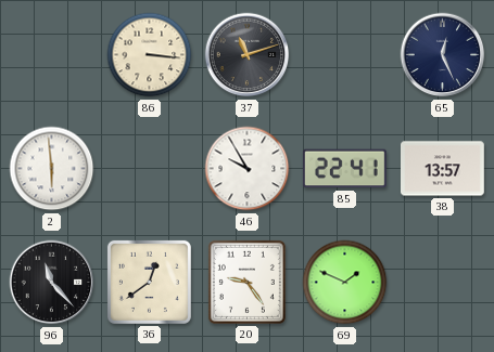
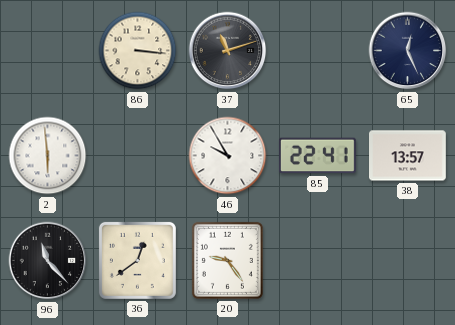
69: 1:49 -> none
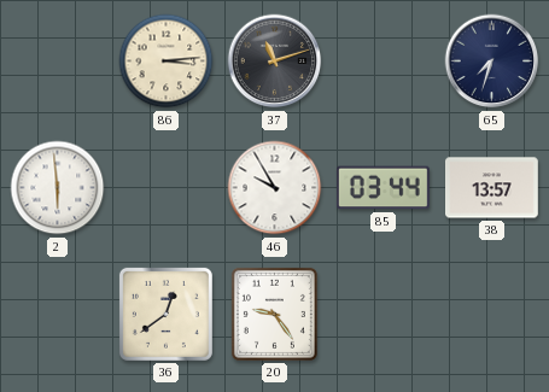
86: 3:16 -> 3:14
65: 12:26 -> 7:33
85: 22:41 -> 03:44
96: 11:23 -> none
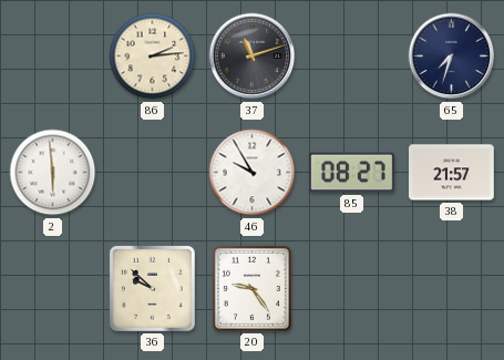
86: 3:14 -> 2:14
85: 03:44 -> 08:27
38: 13:57 -> 21:57
36: 12:39 -> 9:52
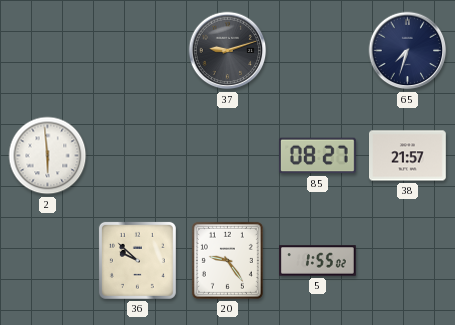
86: 2:14 -> none
37: 11:12 -> 9:12
46: 9:55 -> none
5: none -> 1:55
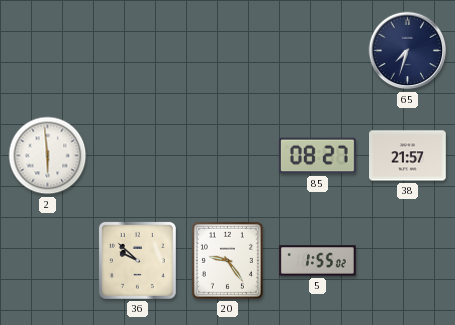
37: 9:12 -> none
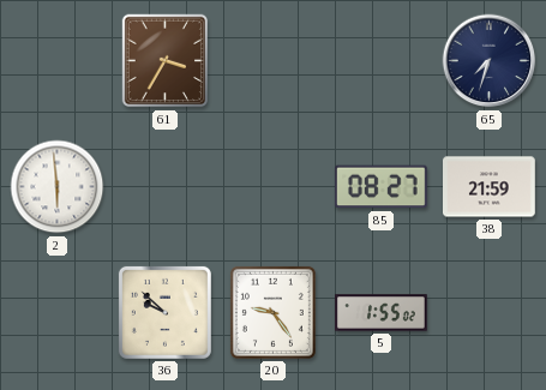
61: none -> 3:35
38: 21:57 -> 21:59
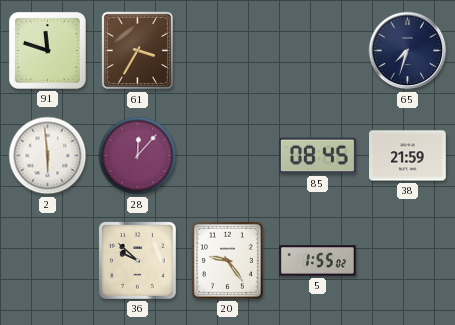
91: none -> 11:48
28: none -> 12:07
85: 08:27 -> 08:45
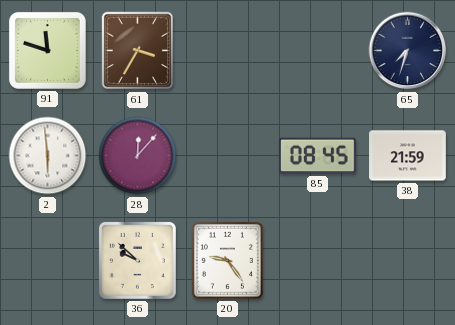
5: 1:55 -> none
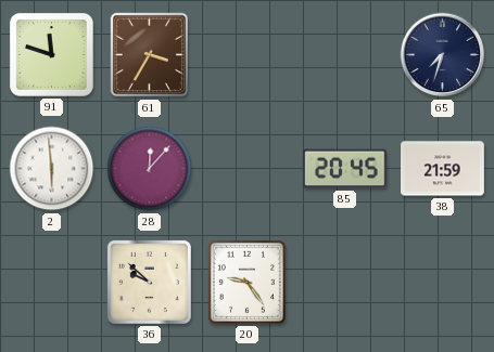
85: 08:45 -> 20:45
